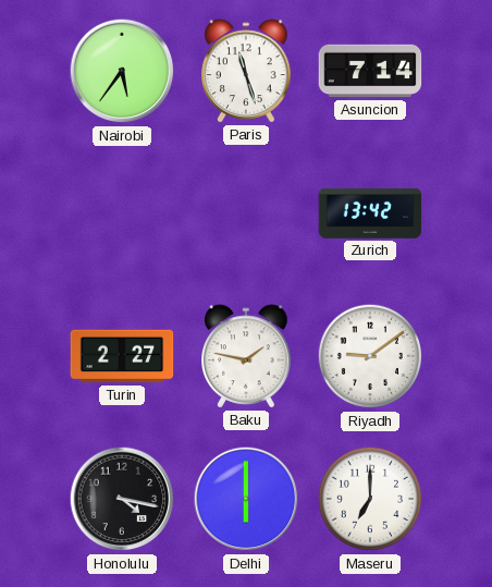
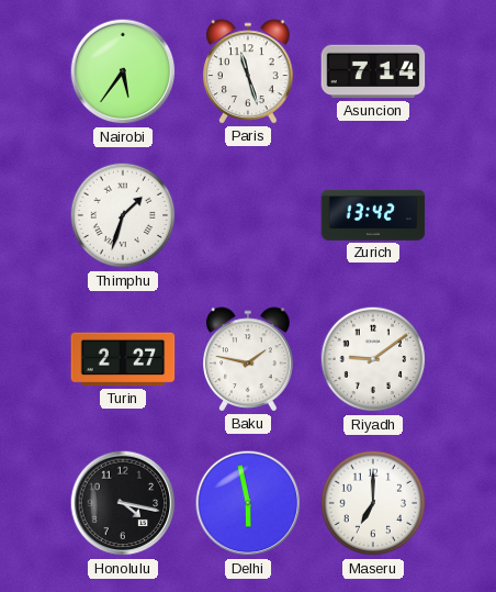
Thimphu: none -> 1:33
Delhi: 6:00 -> 5:58
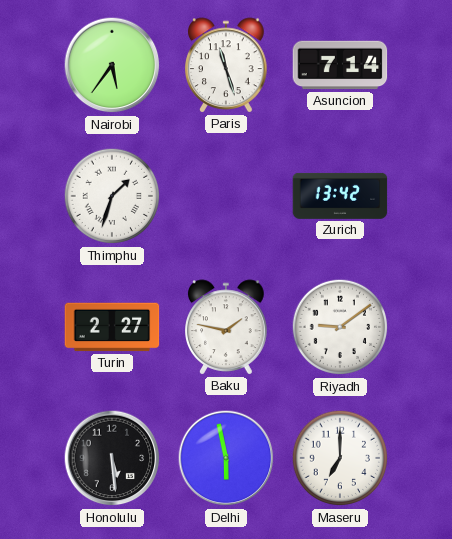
Honolulu: 4:17 -> 5:29
